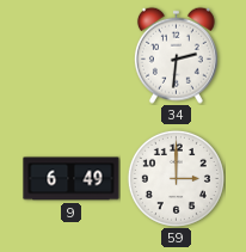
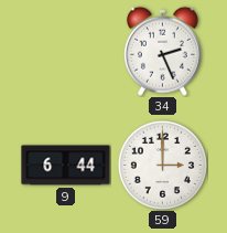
34: 2:31 -> 2:26
9: 6:49 -> 6:44
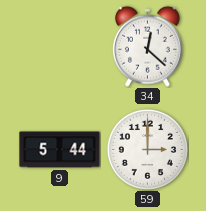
34: 2:26 -> 12:22
9: 6:44 -> 5:44
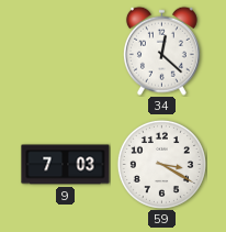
9: 5:44 -> 7:03
59: 3:00 -> 3:20
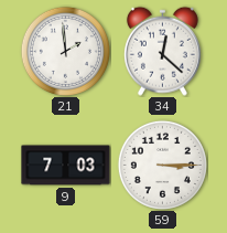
21: none -> 1:59
59: 3:20 -> 3:15
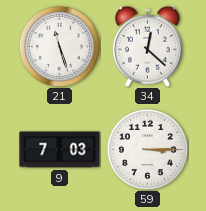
21: 1:59 -> 11:27
